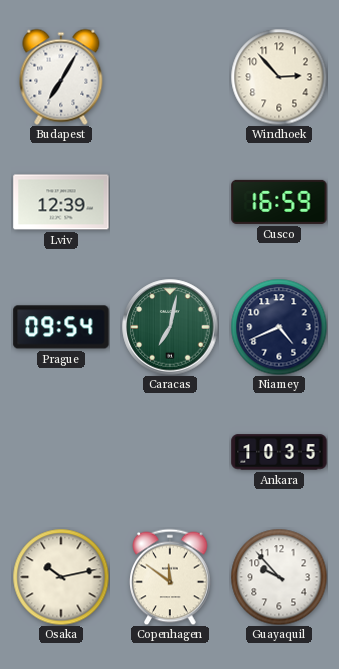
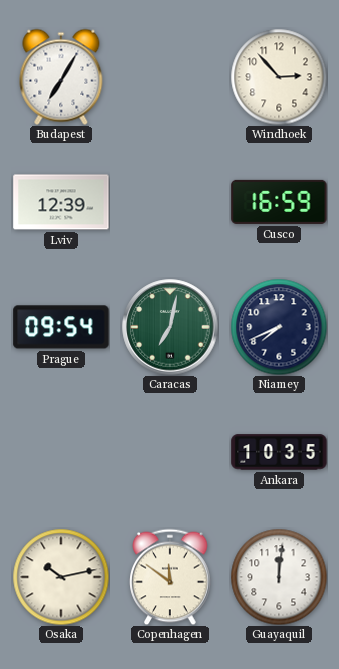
Niamey: 4:41 -> 7:41
Guayaquil: 9:53 -> 12:01
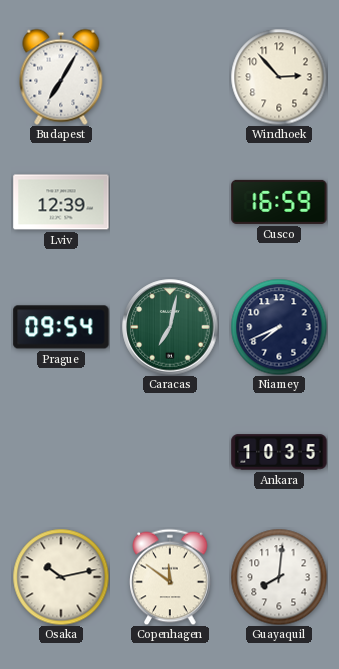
Guayaquil: 12:01 -> 8:01
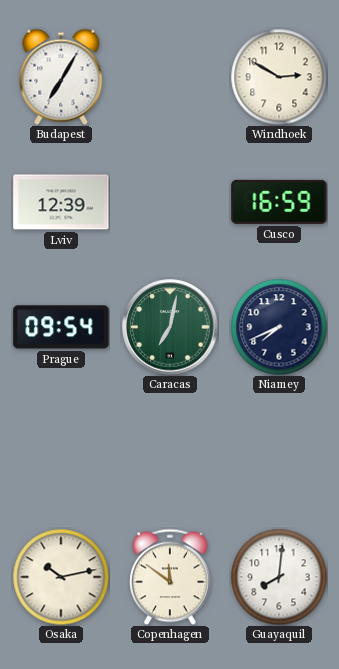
Windhoek: 2:53 -> 2:50
Ankara: 10:35 -> none
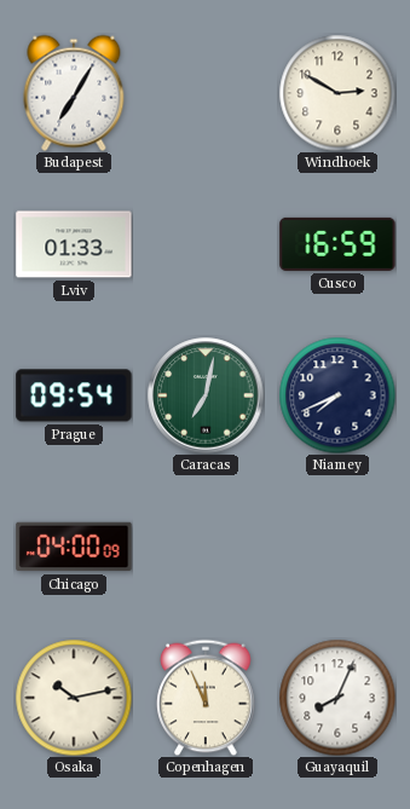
Lviv: 12:39 -> 01:33
Chicago: none -> 04:00
Copenhagen: 11:51 -> 11:56
Guayaquil: 8:01 -> 8:04
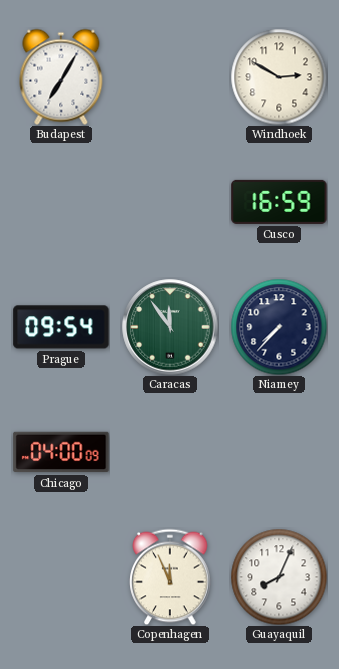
Lviv: 01:33 -> none
Caracas: 7:02 -> 11:54
Niamey: 7:41 -> 7:37
Osaka: 10:13 -> none
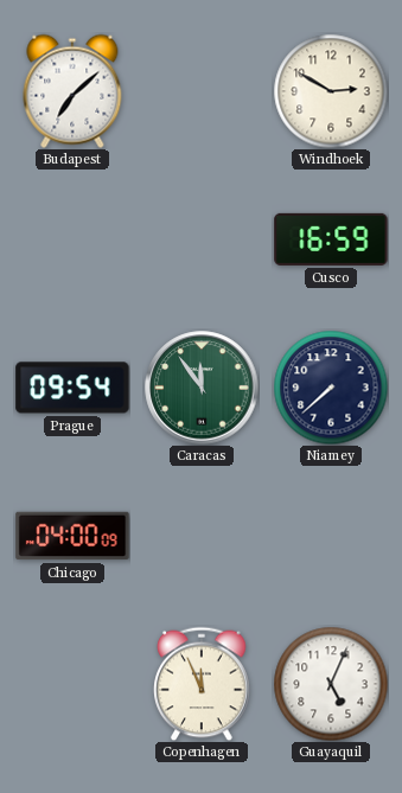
Budapest: 7:05 -> 7:08
Niamey: 7:37 -> 7:38
Guayaquil: 8:04 -> 5:04
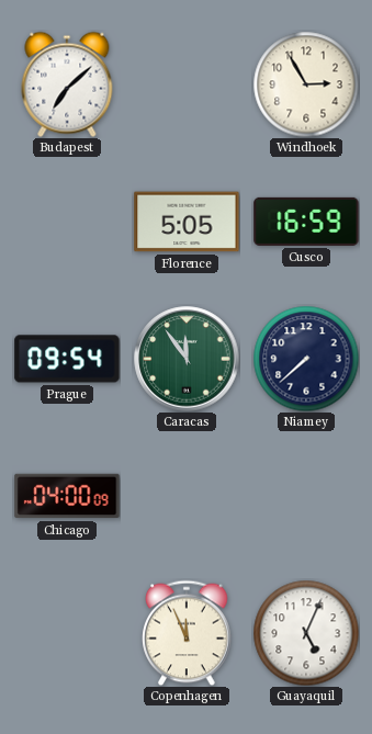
Windhoek: 2:50 -> 2:55
Florence: none -> 5:05
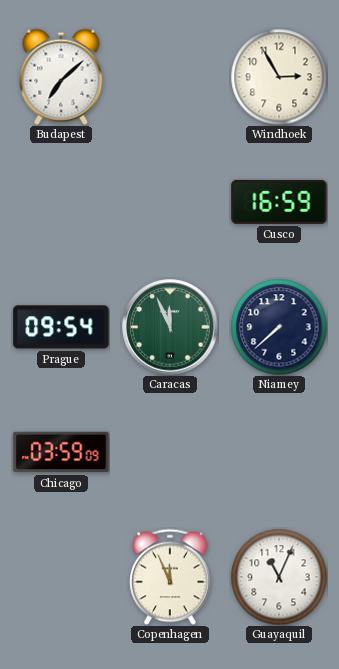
Florence: 5:05 -> none
Caracas: 11:54 -> 11:56
Chicago: 04:00 -> 03:59
Guayaquil: 5:04 -> 11:04
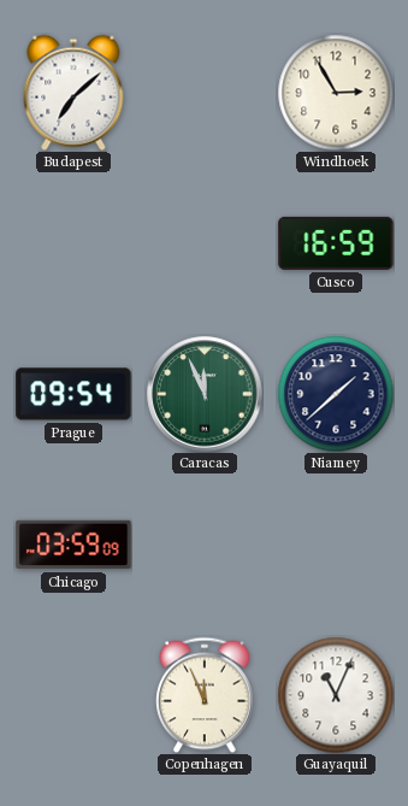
Niamey: 7:38 -> 1:38
